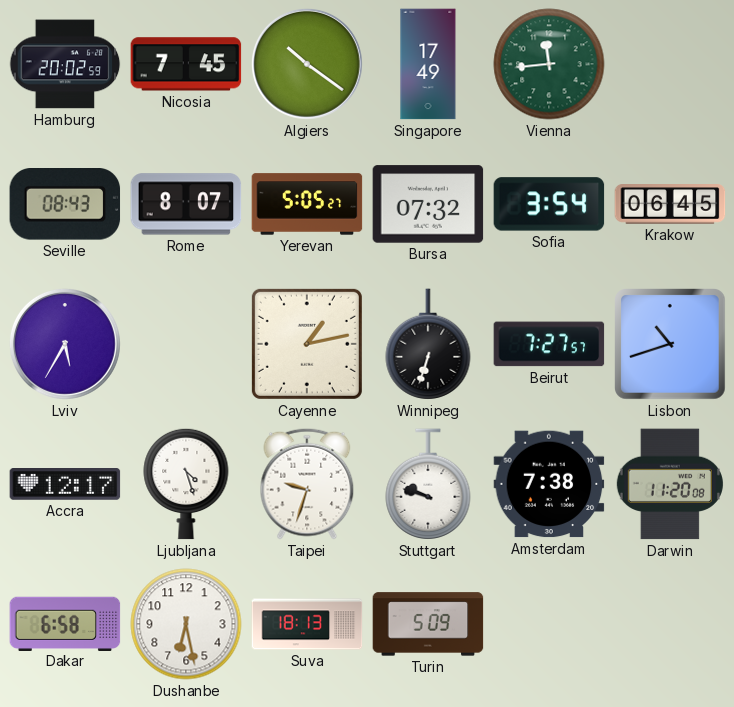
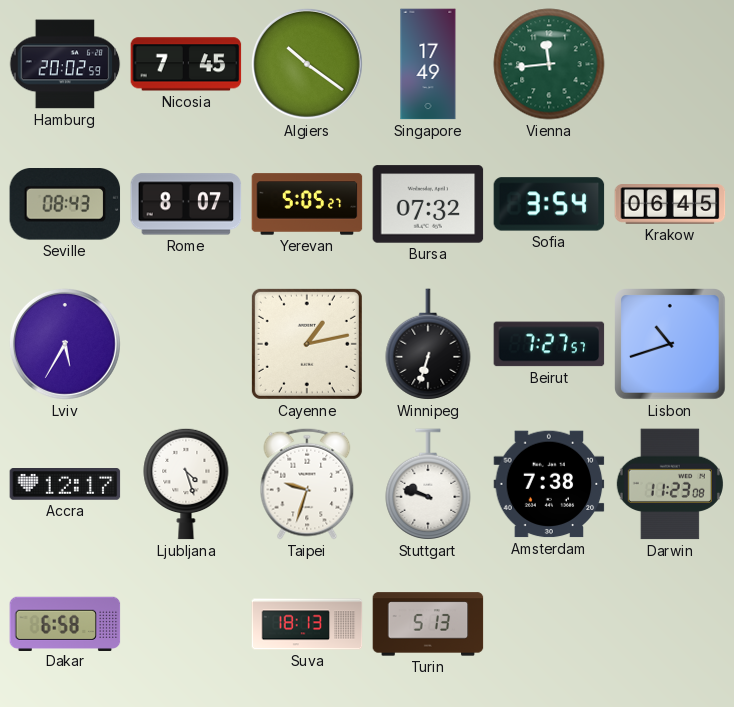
Darwin: 11:20 -> 11:23
Dushanbe: 6:28 -> none
Turin: 5:09 -> 5:13
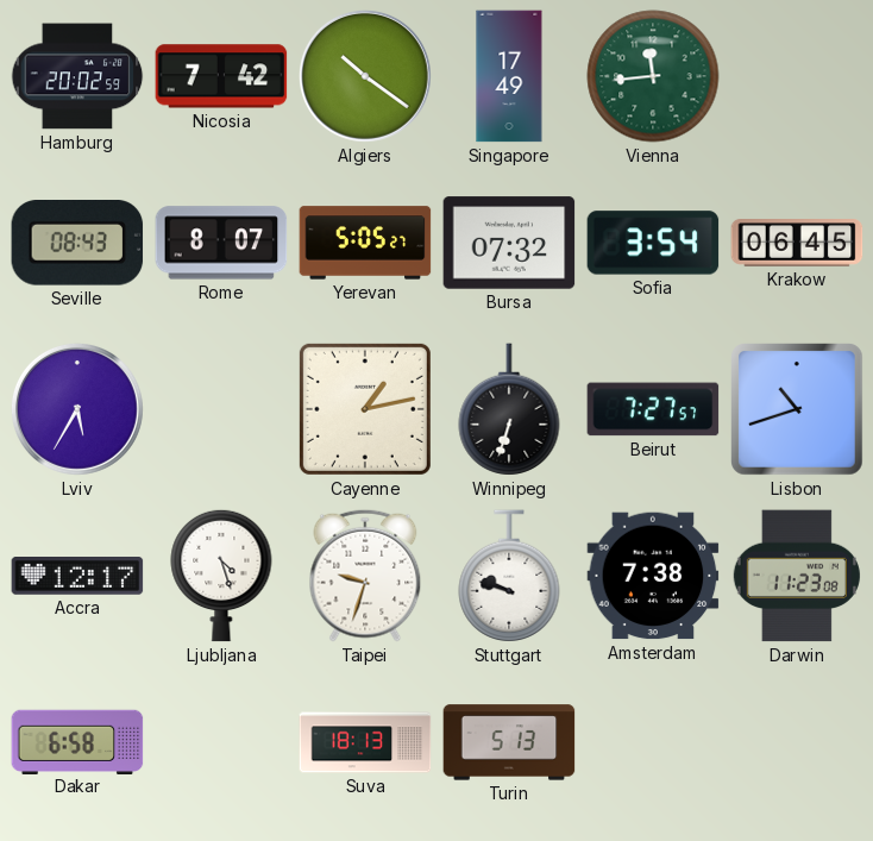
Nicosia: 7:45 -> 7:42
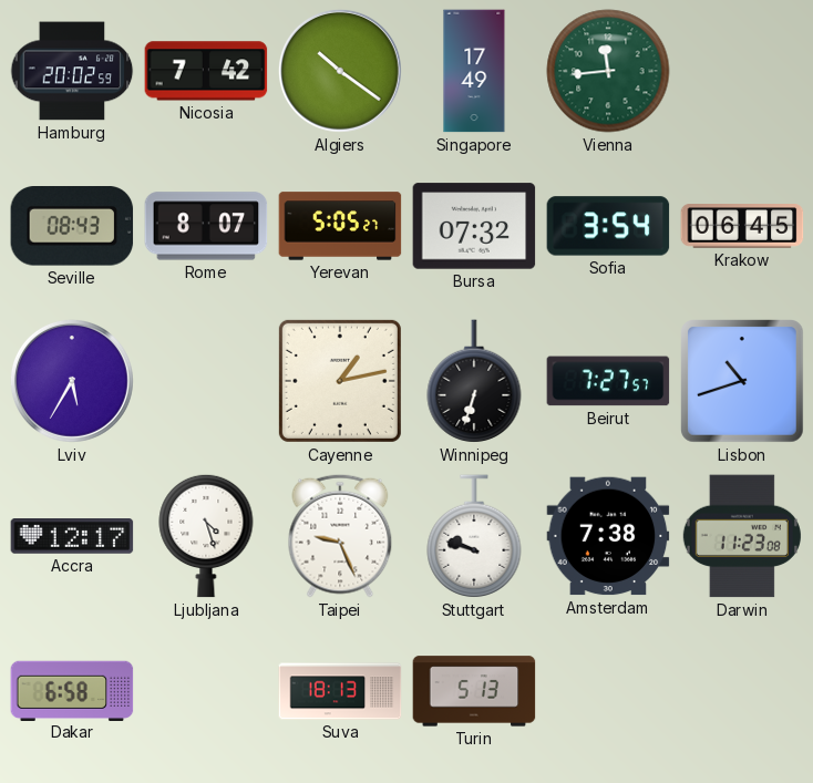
Taipei: 9:33 -> 9:26
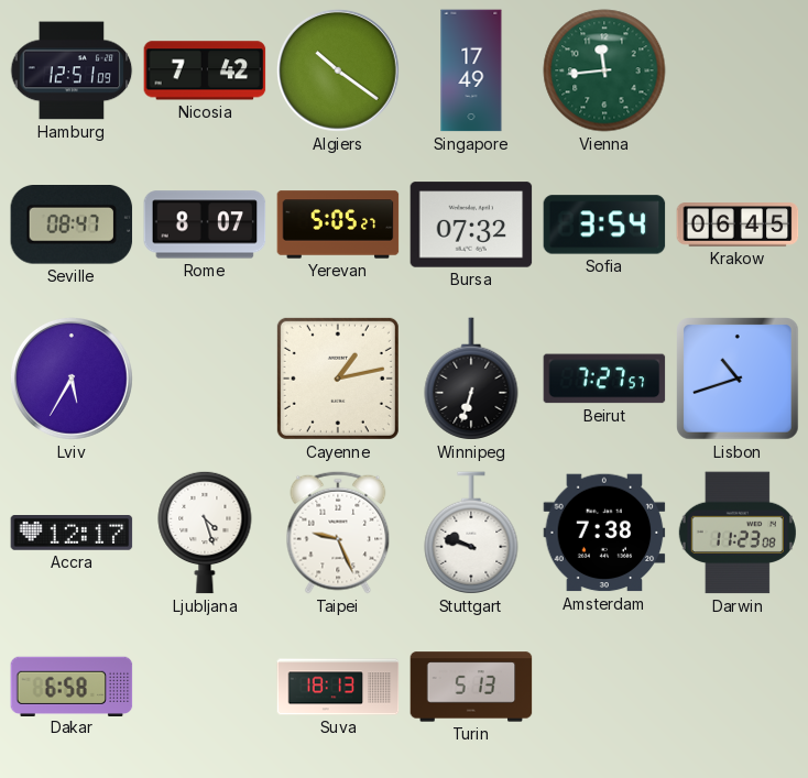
Hamburg: 20:02 -> 12:51
Seville: 08:43 -> 08:47
